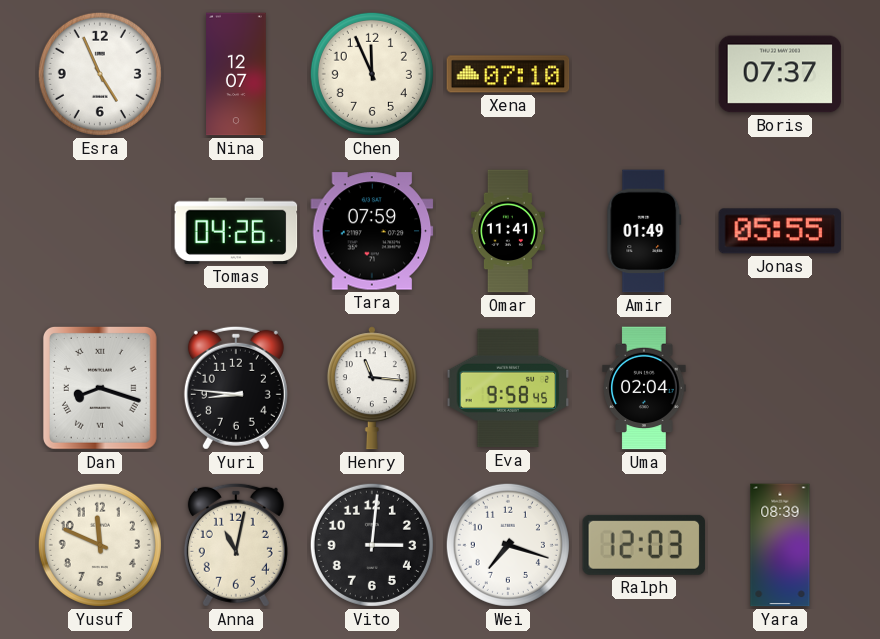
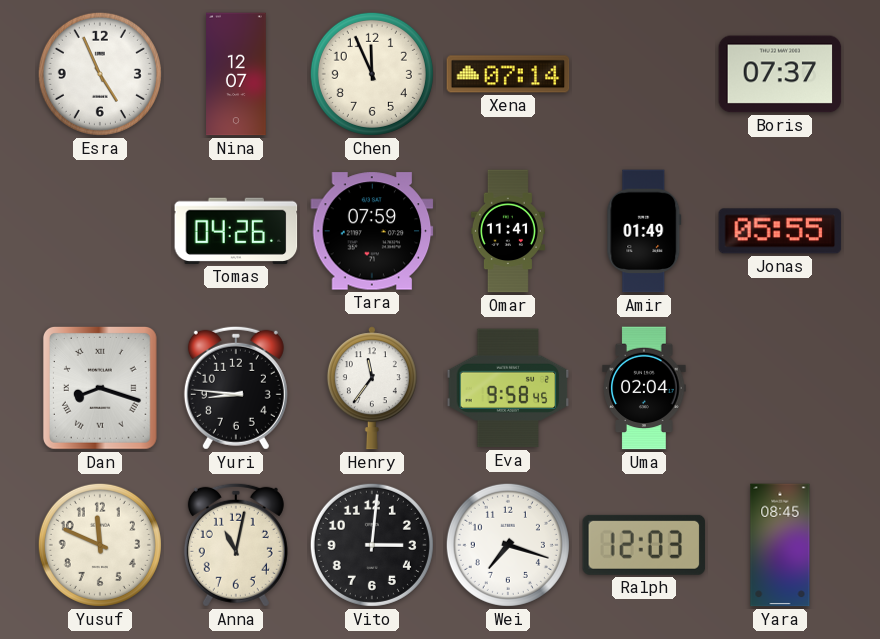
Xena: 07:10 -> 07:14
Henry: 11:16 -> 11:36
Yara: 08:39 -> 08:45
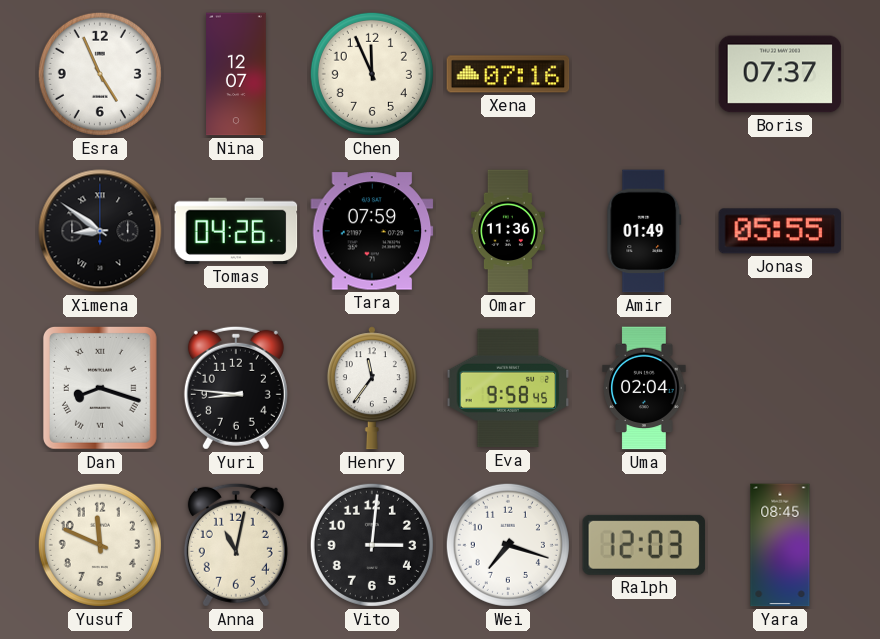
Xena: 07:14 -> 07:16
Ximena: none -> 8:51
Omar: 11:41 -> 11:36
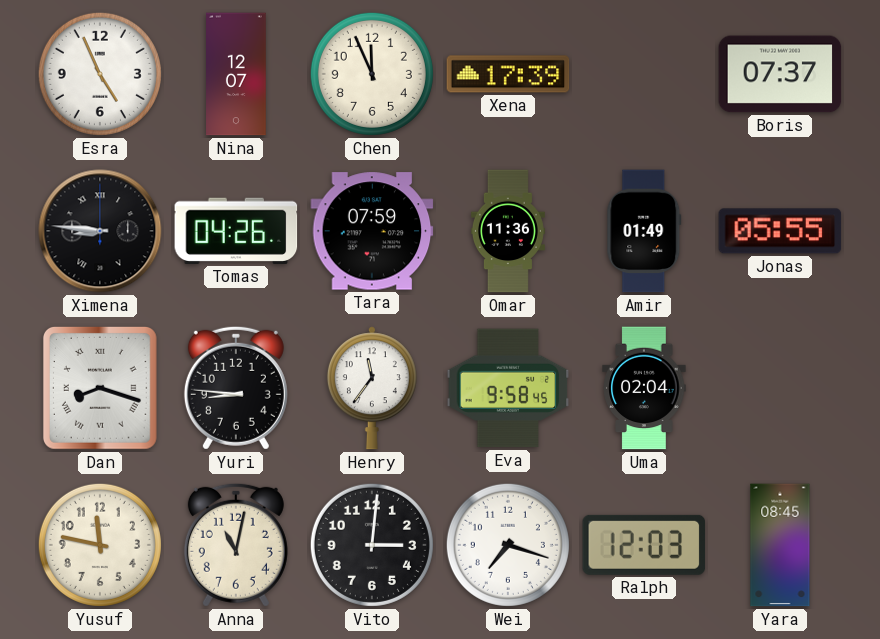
Xena: 07:16 -> 17:39
Ximena: 8:51 -> 8:46
Yusuf: 11:49 -> 11:47
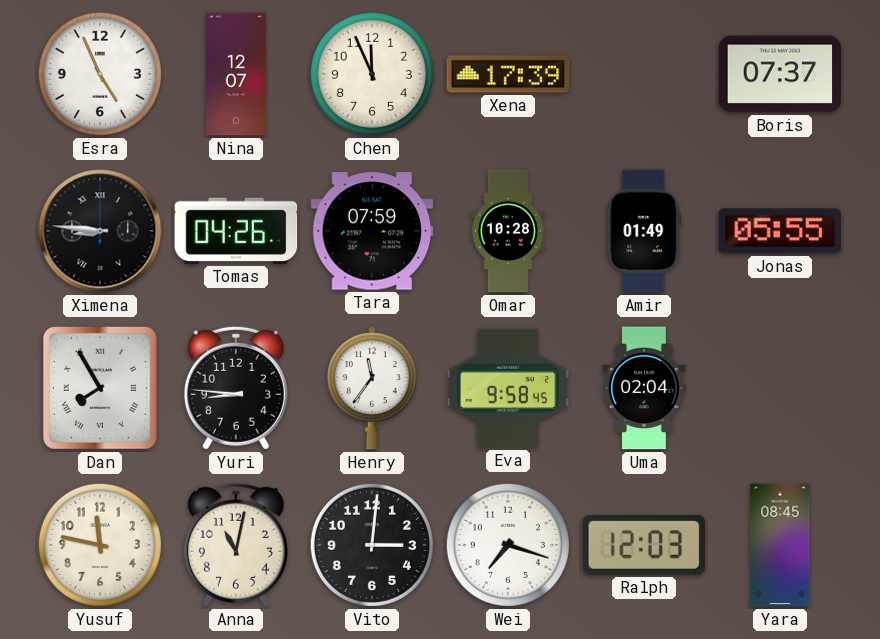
Omar: 11:36 -> 10:28
Dan: 8:18 -> 7:55
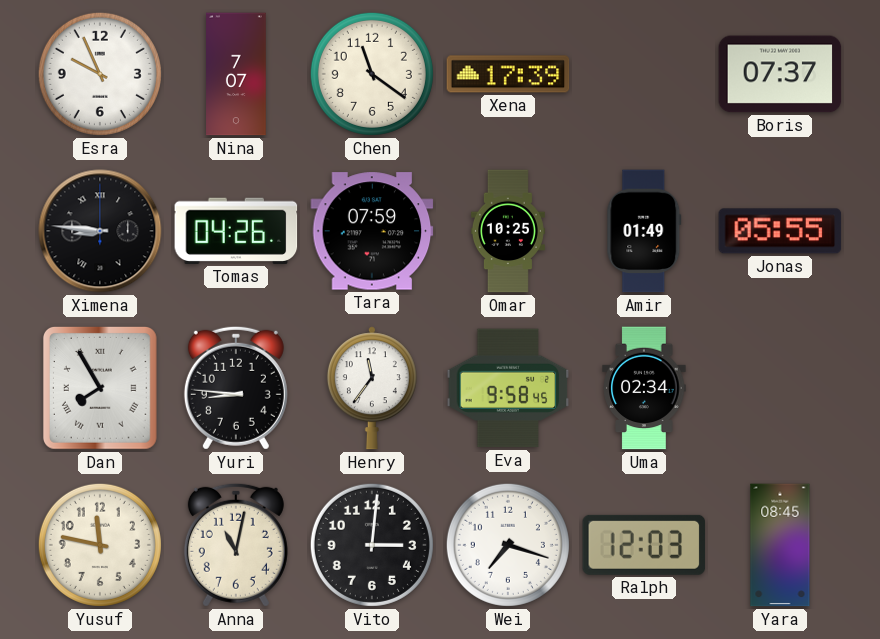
Esra: 4:56 -> 9:56
Nina: 12:07 -> 7:07
Chen: 11:56 -> 11:21
Omar: 10:28 -> 10:25
Uma: 02:04 -> 02:34
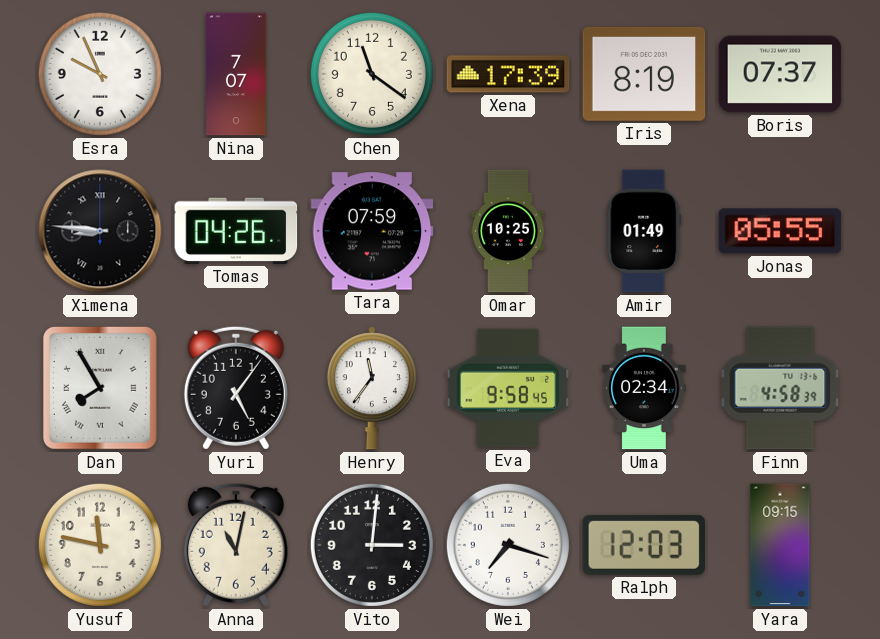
Iris: none -> 8:19
Yuri: 8:46 -> 5:06
Finn: none -> 4:58
Yara: 08:45 -> 09:15
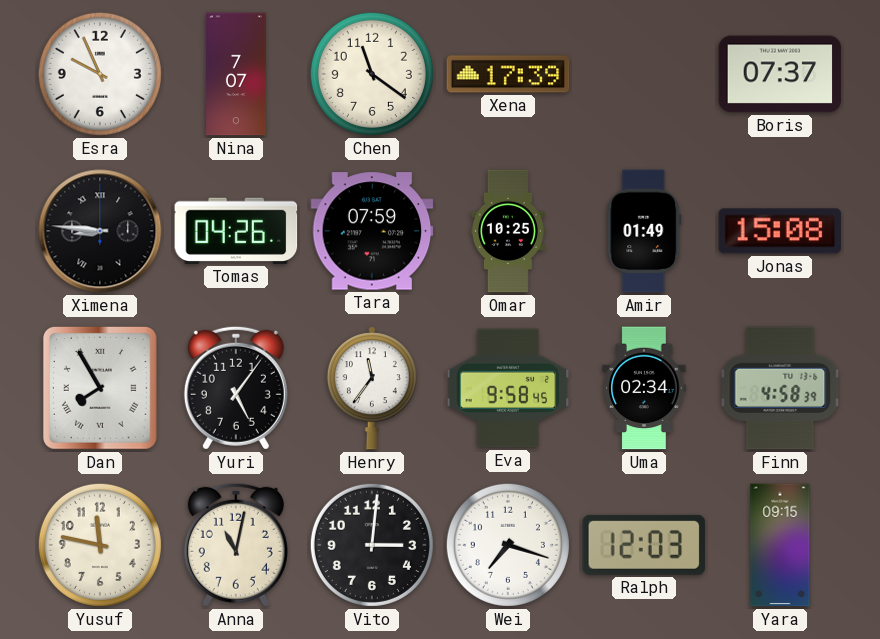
Iris: 8:19 -> none
Jonas: 05:55 -> 15:08
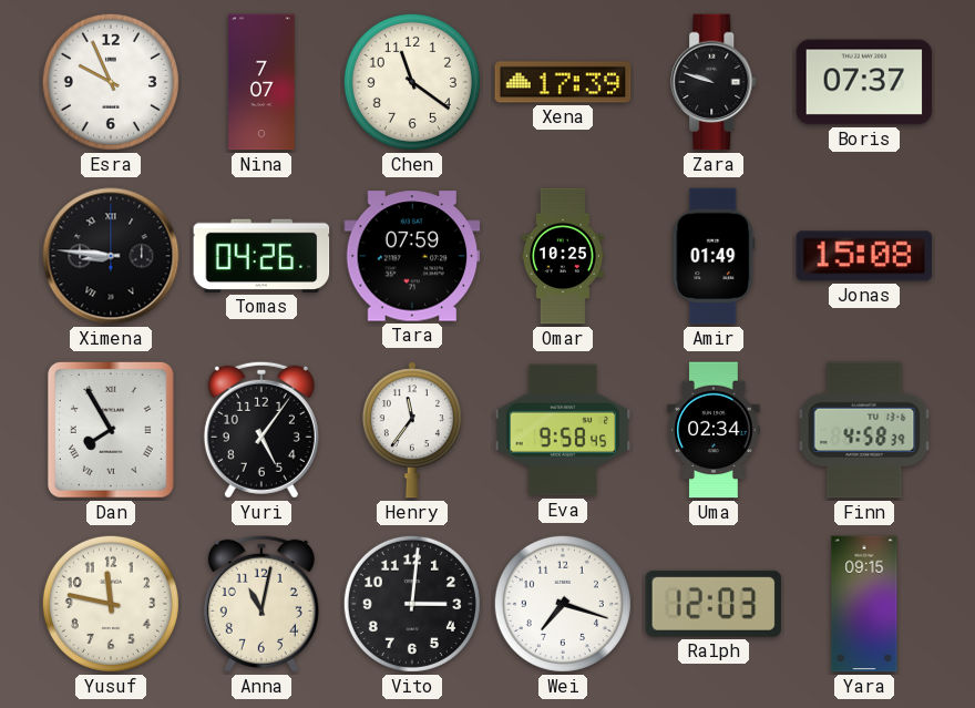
Zara: none -> 9:48
